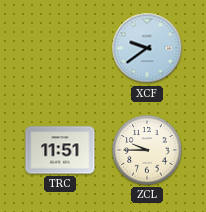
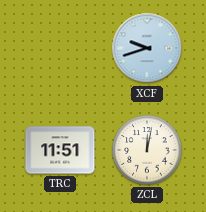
XCF: 9:39 -> 9:42
ZCL: 9:45 -> 12:02
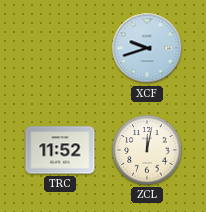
TRC: 11:51 -> 11:52
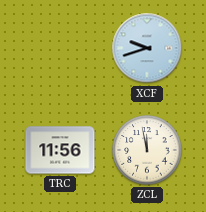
TRC: 11:52 -> 11:56
ZCL: 12:02 -> 11:58
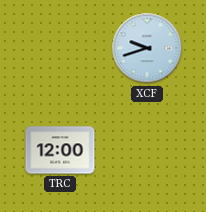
TRC: 11:56 -> 12:00
ZCL: 11:58 -> none
